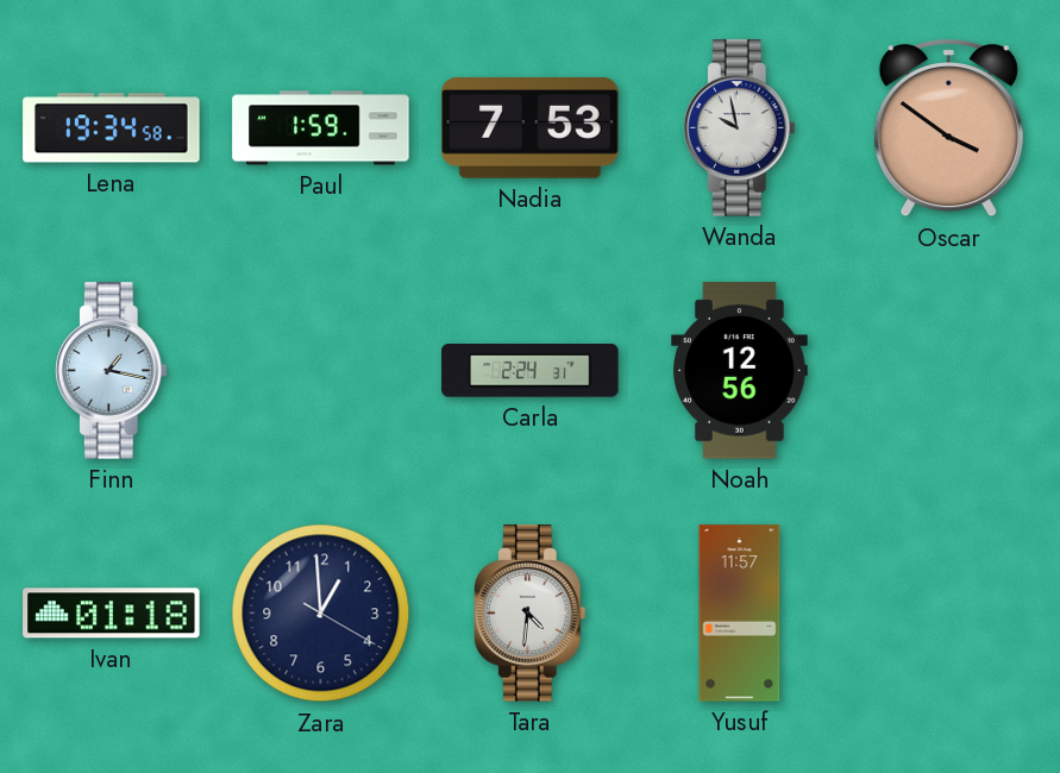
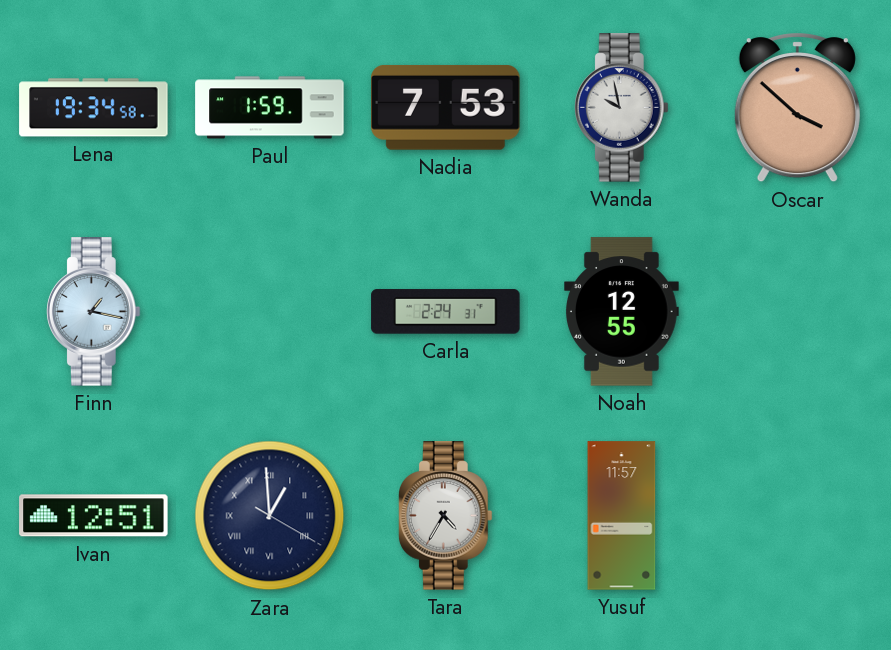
Oscar: 3:51 -> 3:52
Noah: 12:56 -> 12:55
Ivan: 01:18 -> 12:51
Zara numerals: Arabic -> Roman
Tara: 4:31 -> 4:35
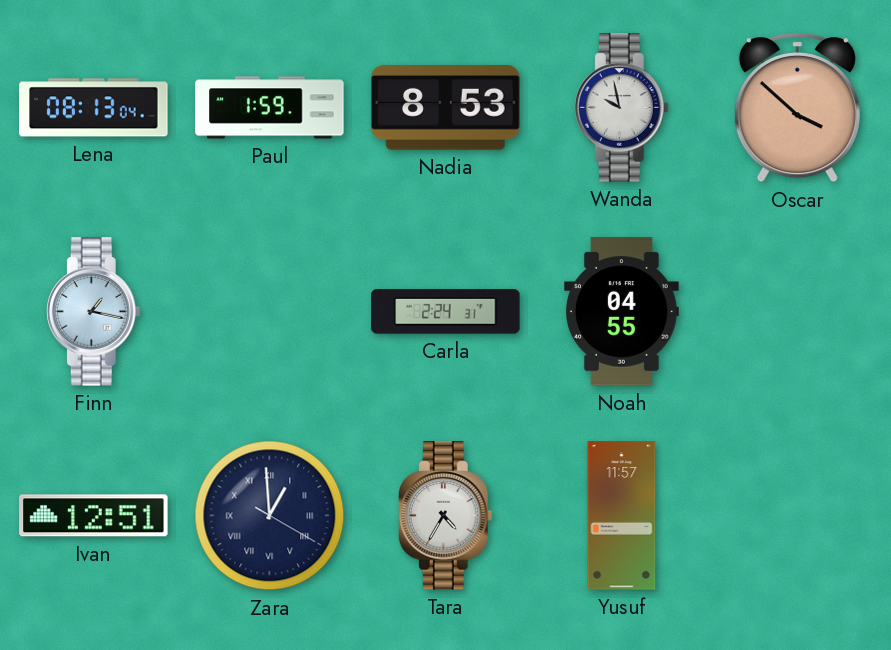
Lena: 19:34 -> 08:13
Nadia: 7:53 -> 8:53
Noah: 12:55 -> 04:55
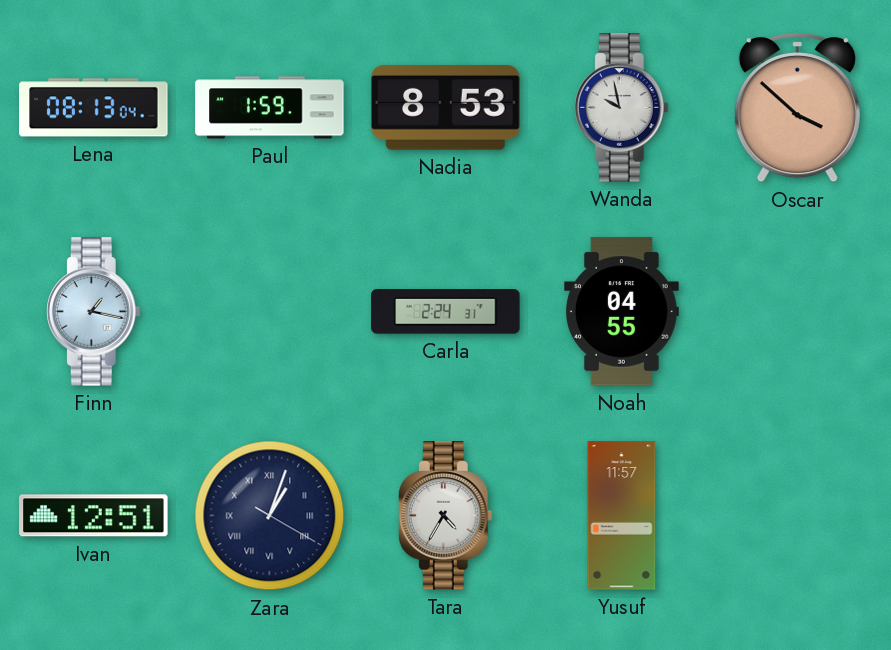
Zara: 12:59 -> 1:03
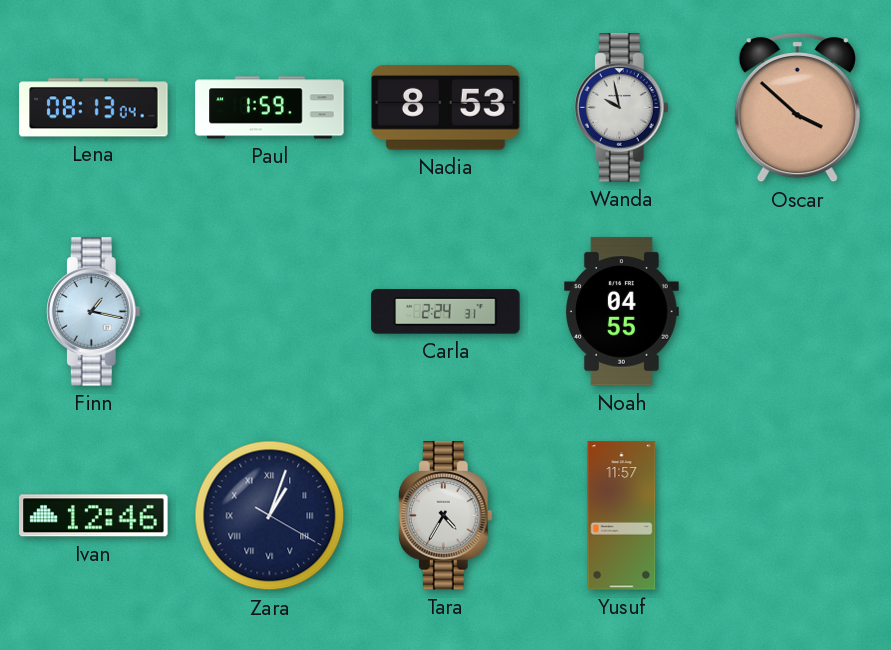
Ivan: 12:51 -> 12:46
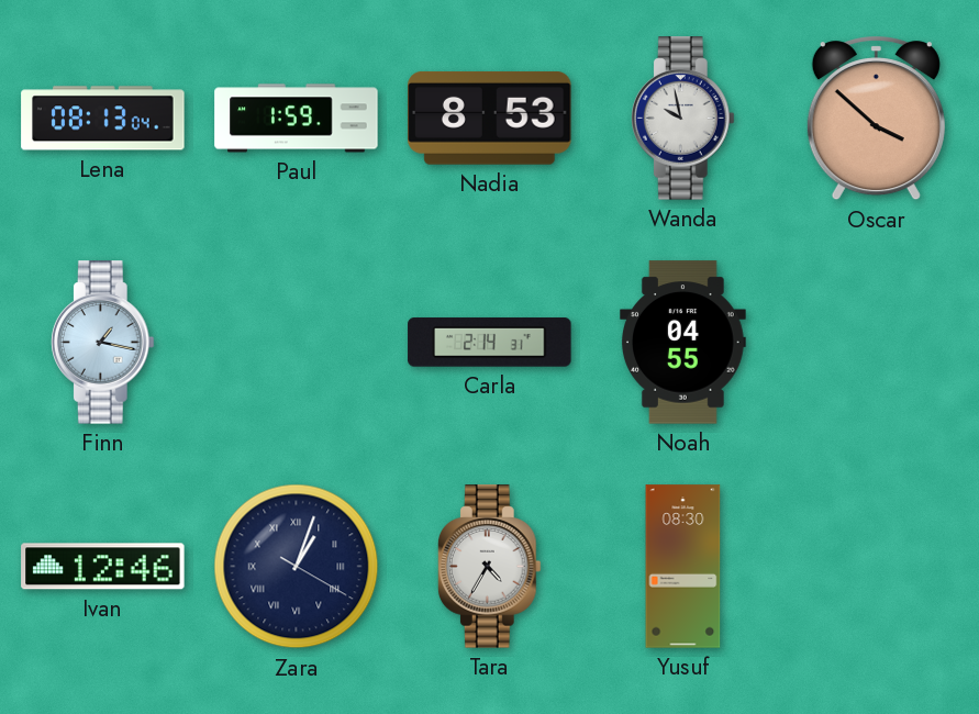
Carla: 2:24 -> 2:14
Yusuf: 11:57 -> 08:30
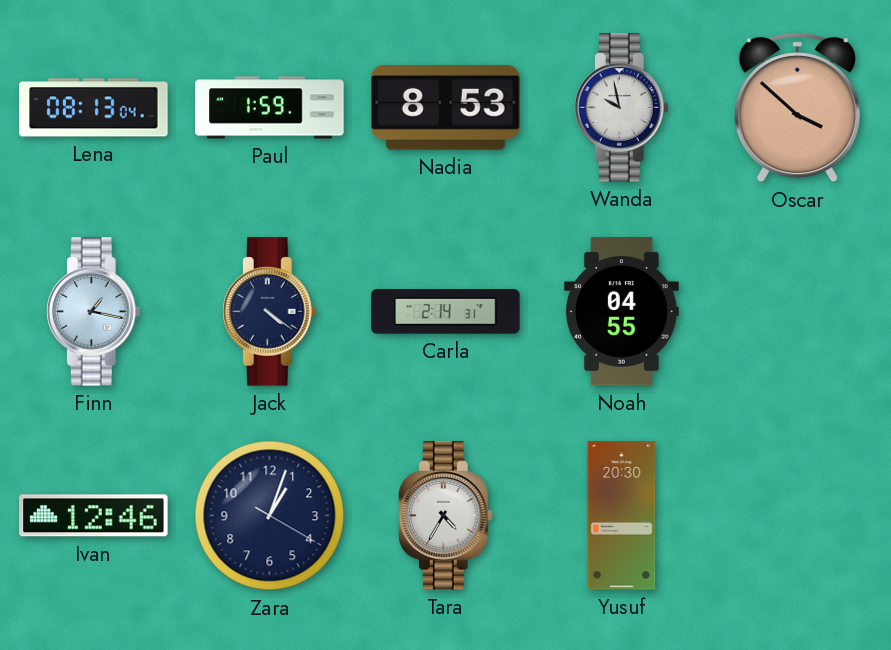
Jack: none -> 4:21
Zara numerals: Roman -> Arabic
Yusuf: 08:30 -> 20:30
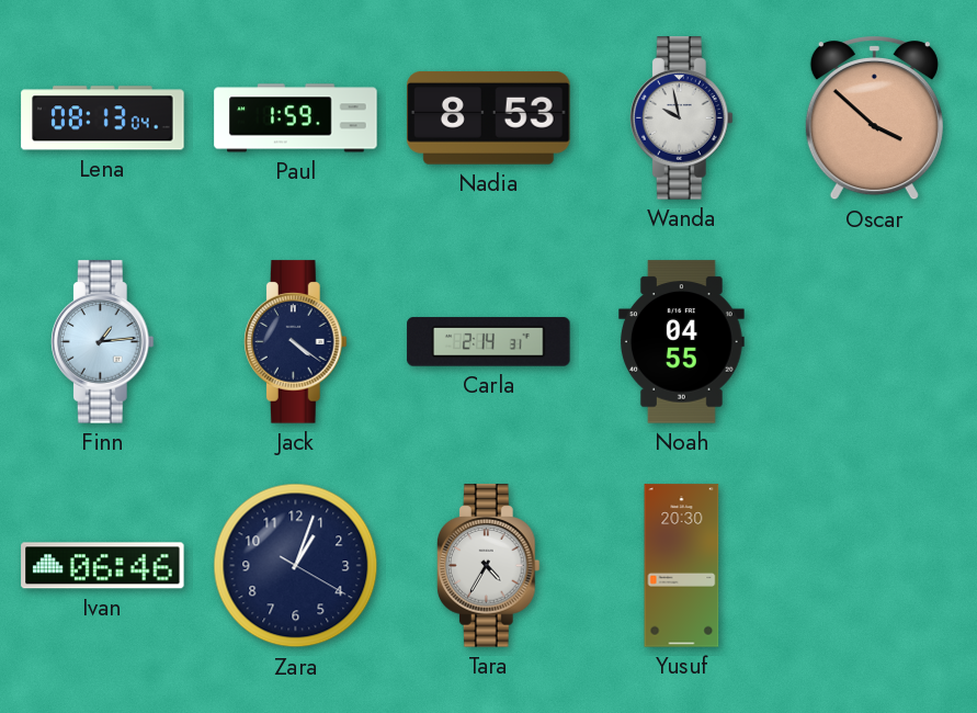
Finn: 1:17 -> 1:14
Ivan: 12:46 -> 06:46
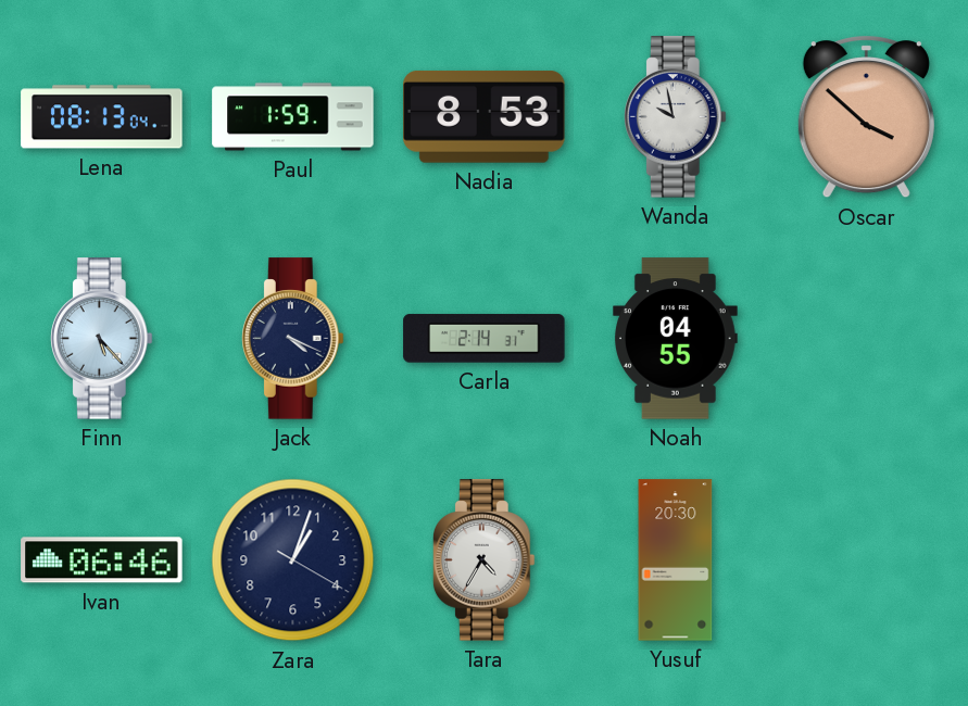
Finn: 1:14 -> 5:23
Jack: 4:21 -> 4:19
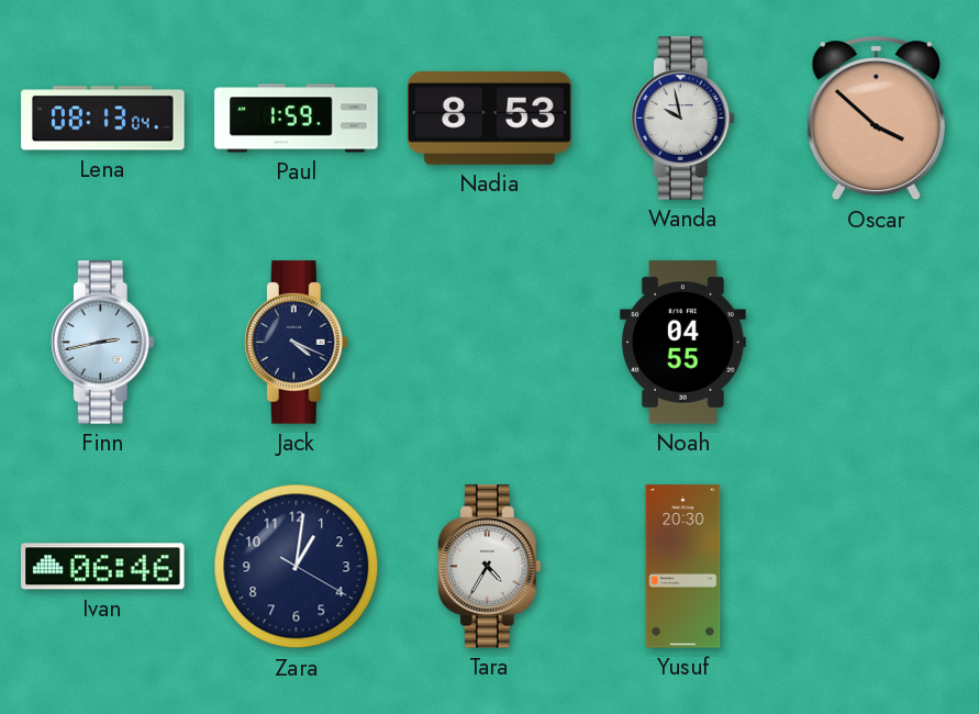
Finn: 5:23 -> 2:43
Carla: 2:14 -> none
Zara: 1:03 -> 1:01
